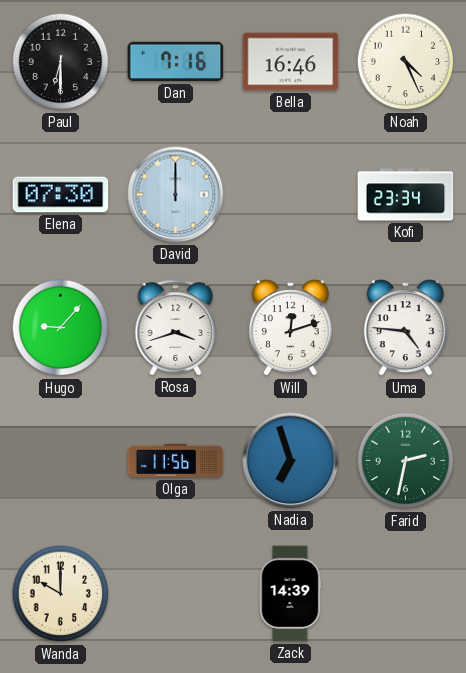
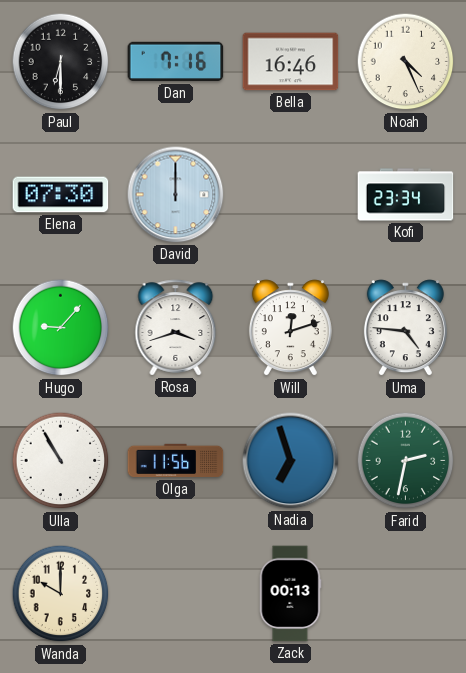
Ulla: none -> 10:55
Zack: 14:39 -> 00:13
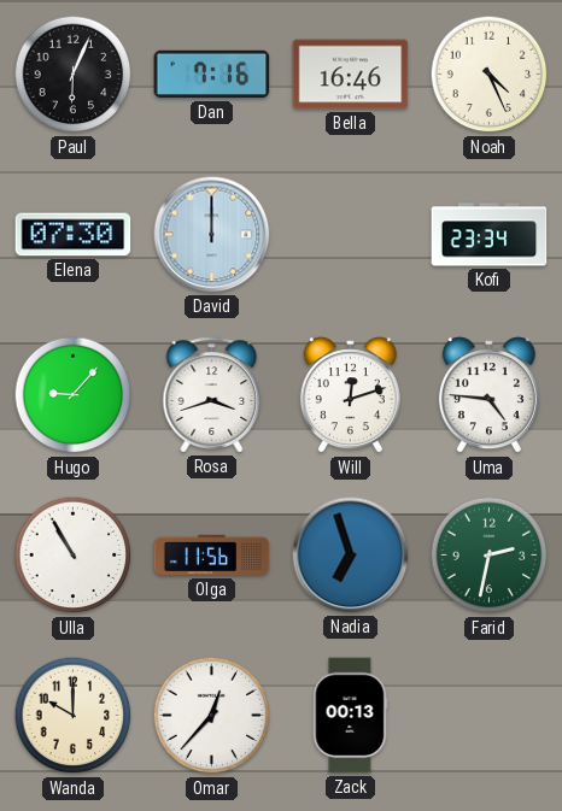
Paul: 6:30 -> 6:04
Omar: none -> 12:37
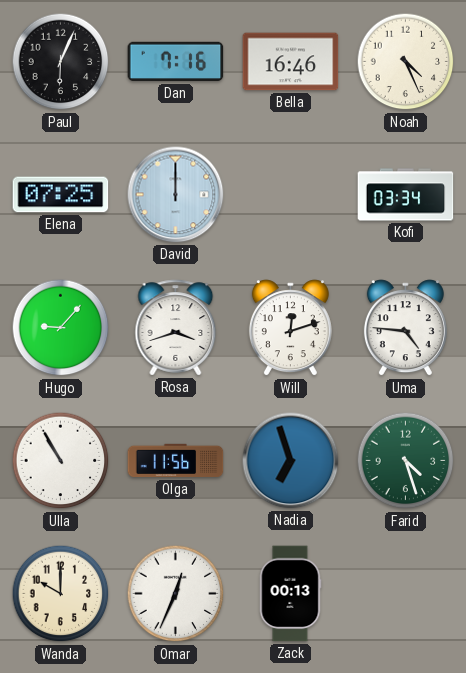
Elena: 07:30 -> 07:25
Kofi: 23:34 -> 03:34
Farid: 2:32 -> 4:27
Omar: 12:37 -> 12:34
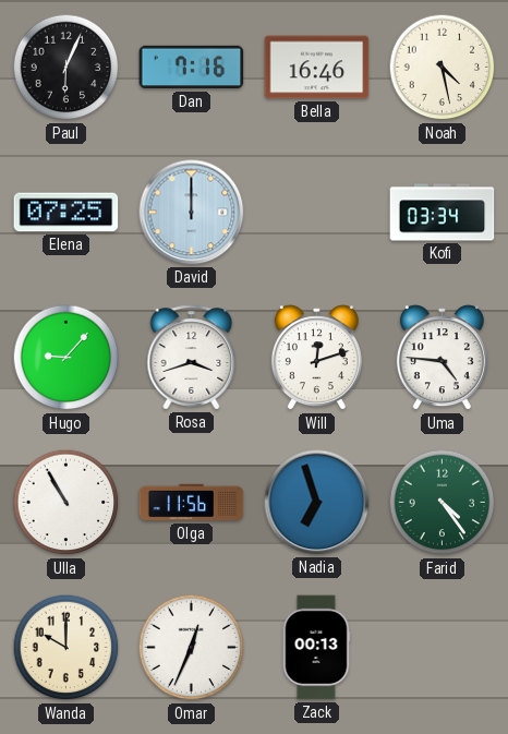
Noah: 4:26 -> 4:28
Farid: 4:27 -> 4:24
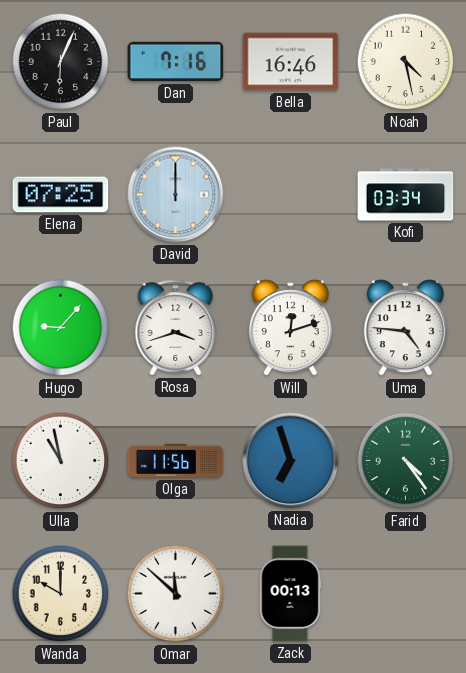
Ulla: 10:55 -> 10:58
Omar: 12:34 -> 11:52
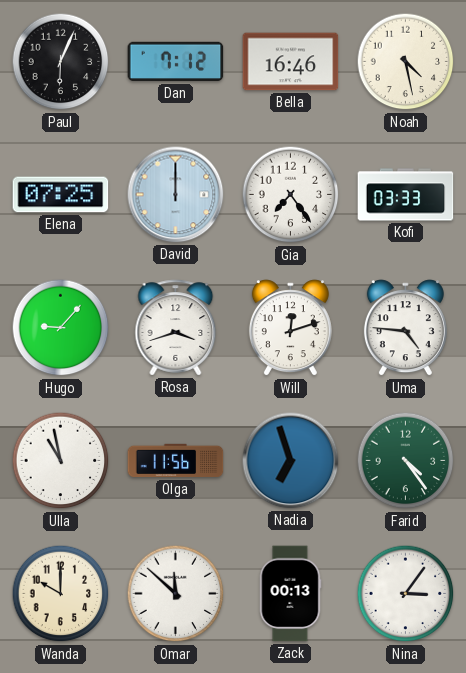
Dan: 7:16 -> 7:12
Gia: none -> 7:24
Kofi: 03:34 -> 03:33
Nina: none -> 3:06
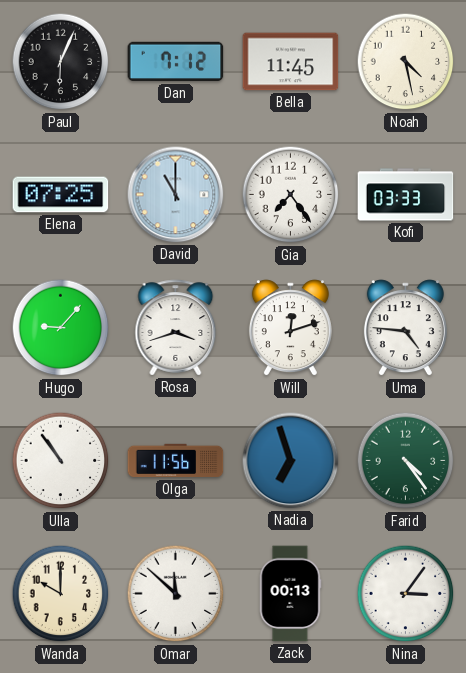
Bella: 16:46 -> 11:45
David: 12:00 -> 11:00
Ulla: 10:58 -> 10:54
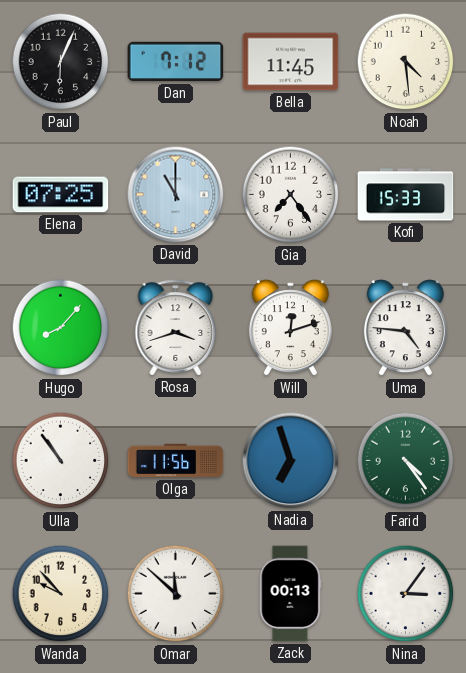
Noah: 4:28 -> 4:29
Kofi: 03:33 -> 15:33
Hugo: 9:07 -> 8:07
Wanda: 10:00 -> 9:53
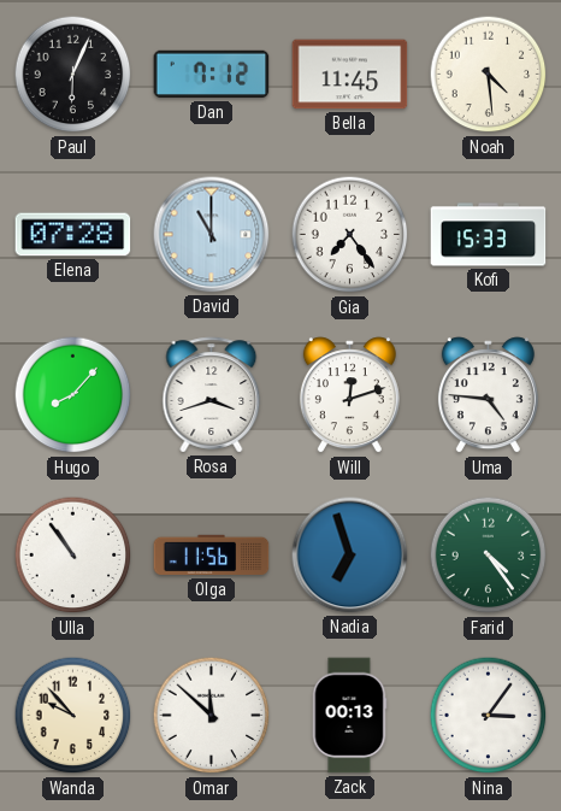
Elena: 07:25 -> 07:28
